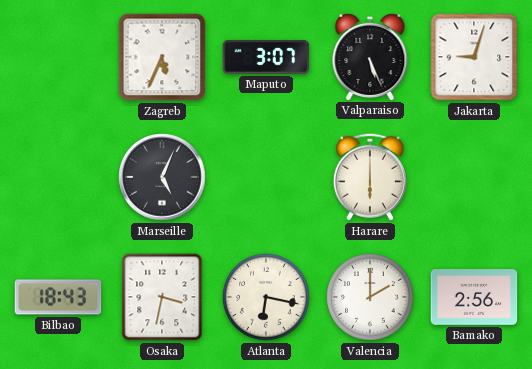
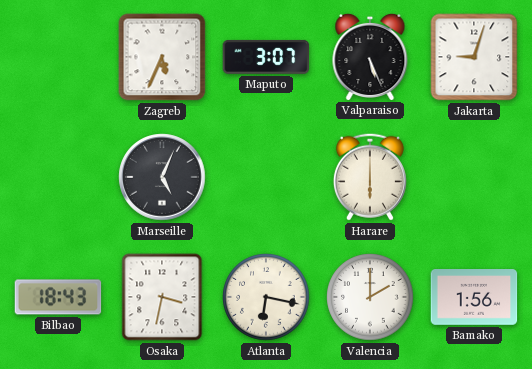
Bamako: 2:56 -> 1:56
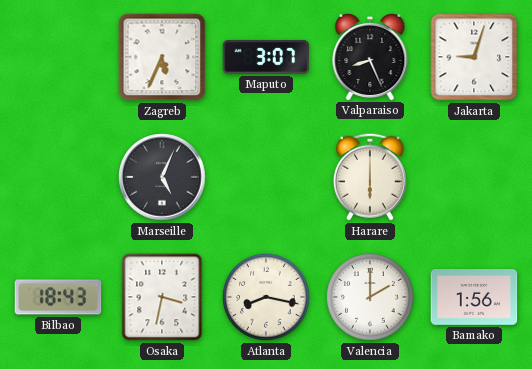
Valparaiso: 5:26 -> 8:26
Atlanta: 6:17 -> 8:17
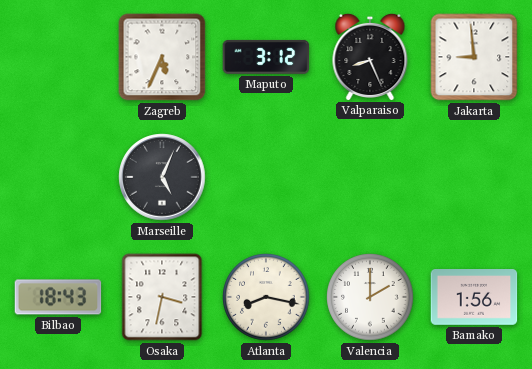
Maputo: 3:07 -> 3:12
Jakarta: 9:03 -> 8:59
Harare: 6:00 -> none
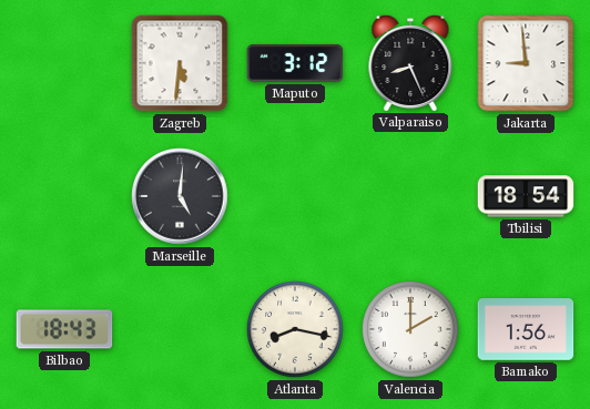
Zagreb: 5:34 -> 5:31
Marseille: 5:04 -> 5:01
Tbilisi: none -> 18:54
Osaka: 3:32 -> none
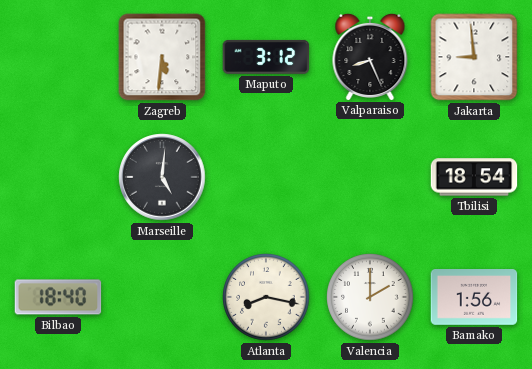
Bilbao: 18:43 -> 18:40
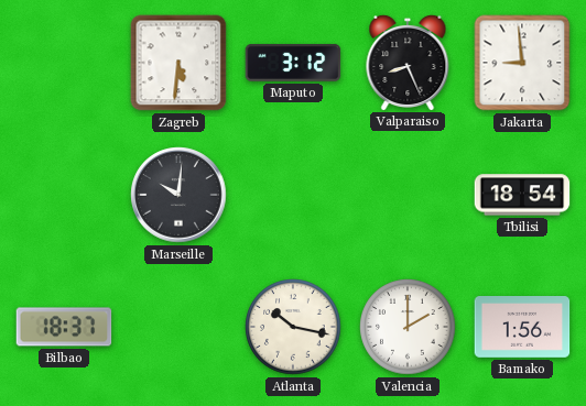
Marseille: 5:01 -> 10:01
Bilbao: 18:40 -> 18:37
Atlanta: 8:17 -> 10:17
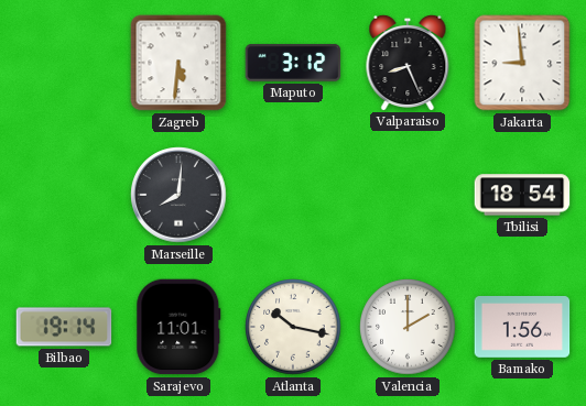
Marseille: 10:01 -> 8:01
Bilbao: 18:37 -> 19:14
Sarajevo: none -> 11:01
